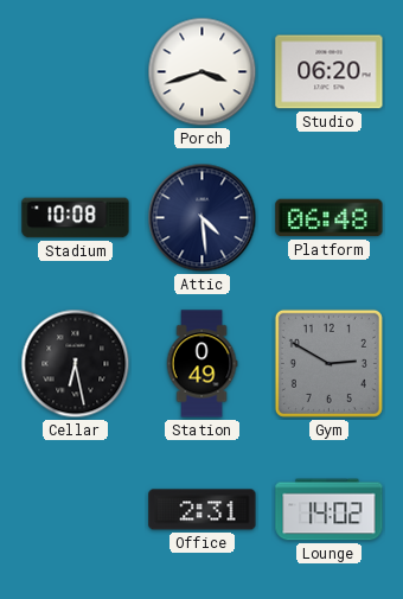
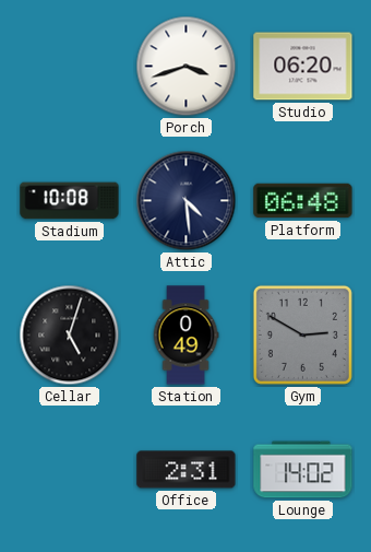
Cellar: 6:28 -> 5:03
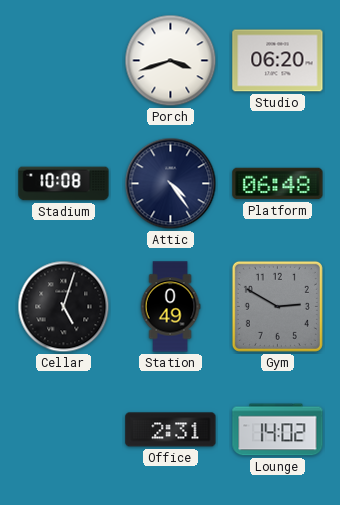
Attic: 4:29 -> 4:24
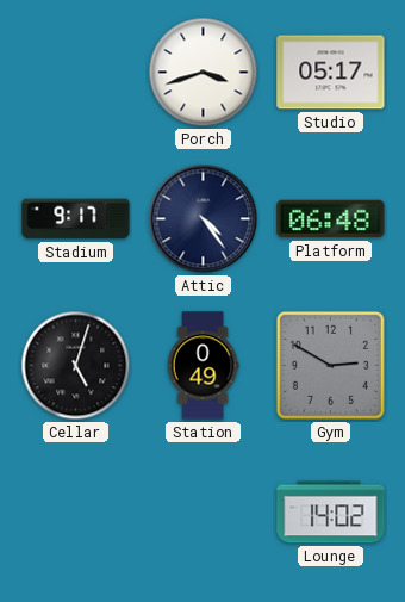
Studio: 06:20 -> 05:17
Stadium: 10:08 -> 9:17
Office: 2:31 -> none
